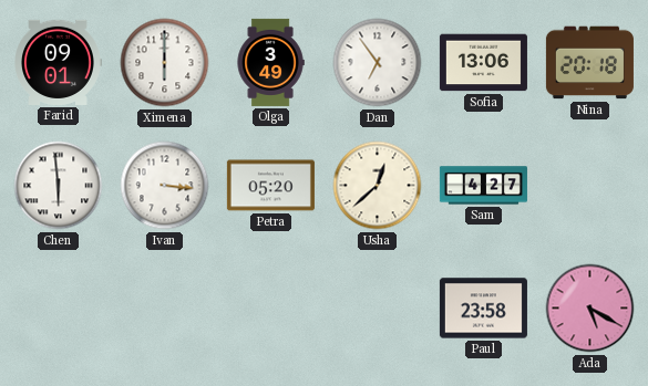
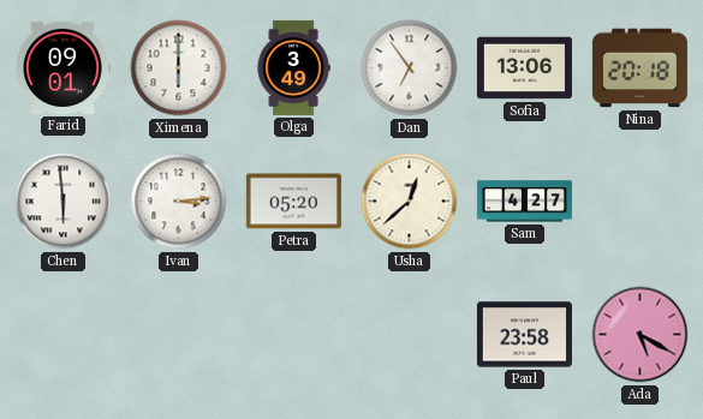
Ivan: 3:16 -> 3:14
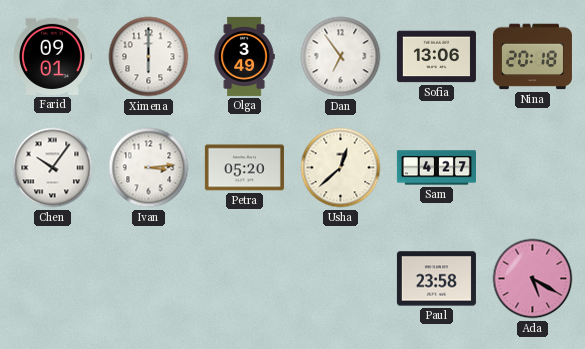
Chen: 5:59 -> 10:06
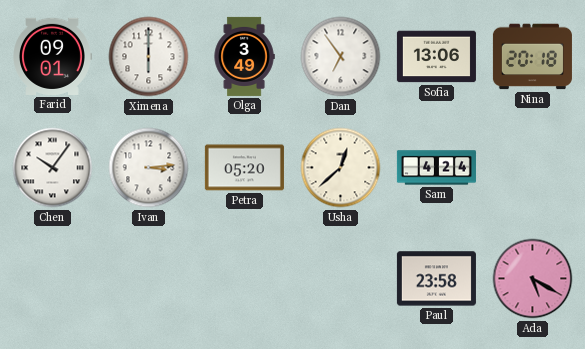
Sam: 4:27 -> 4:24
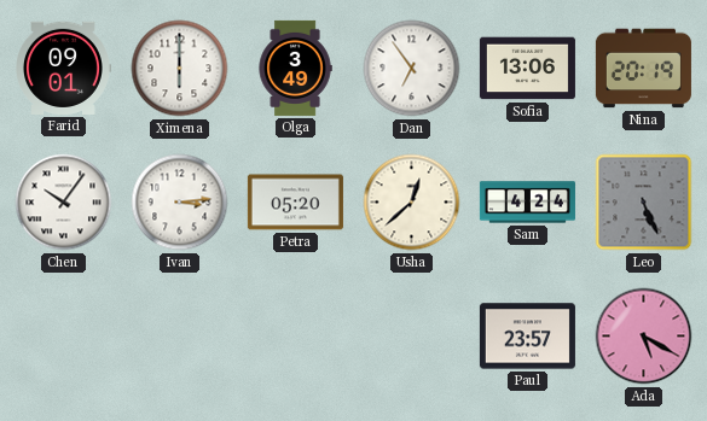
Nina: 20:18 -> 20:19
Leo: none -> 5:26
Paul: 23:58 -> 23:57
